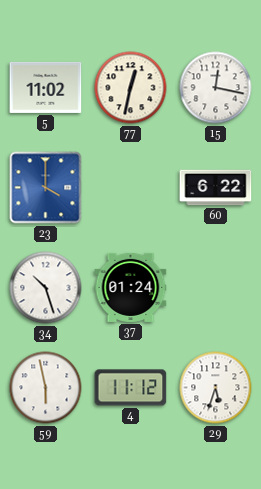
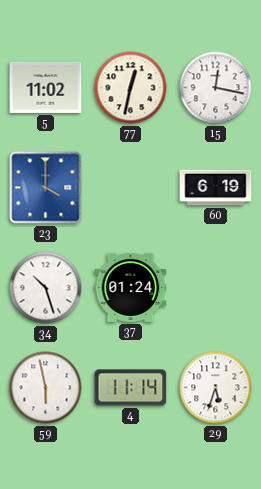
60: 6:22 -> 6:19
4: 11:12 -> 11:14
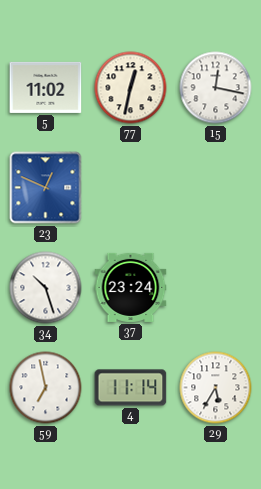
23: 4:00 -> 12:49
60: 6:19 -> none
37: 01:24 -> 23:24
59: 5:58 -> 6:58
29: 5:33 -> 5:35
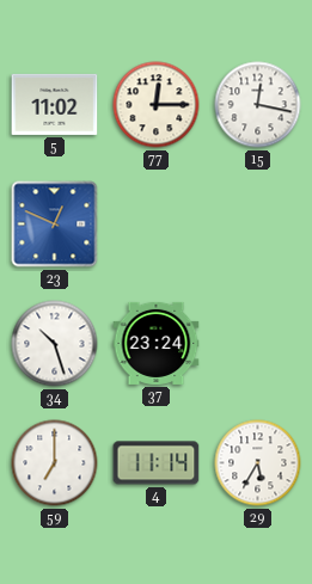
77: 12:32 -> 12:15
59: 6:58 -> 7:00
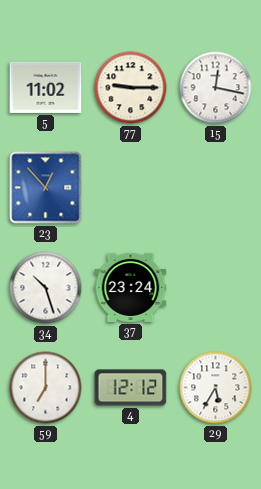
77: 12:15 -> 9:15
23: 12:49 -> 12:53
4: 11:14 -> 12:12
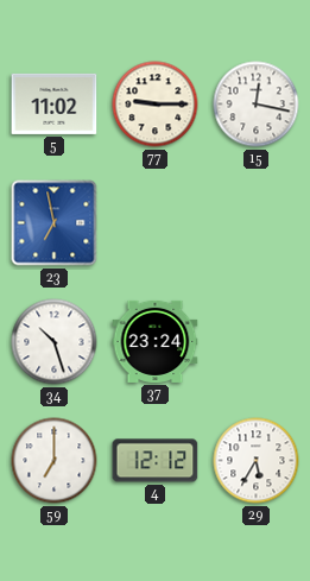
23: 12:53 -> 6:58
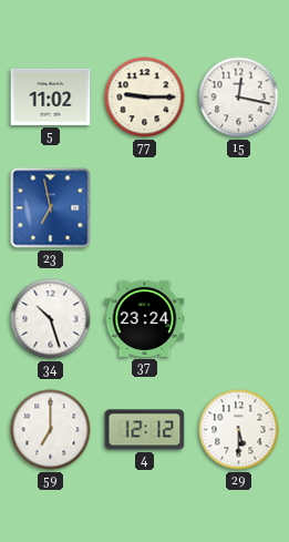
29: 5:35 -> 5:30
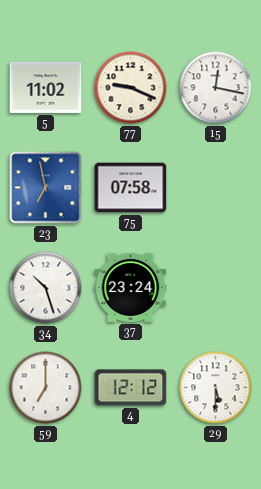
77: 9:15 -> 9:19
75: none -> 07:58
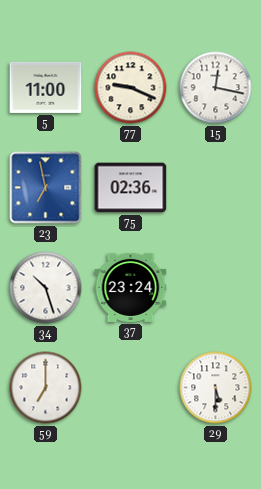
5: 11:02 -> 11:00
75: 07:58 -> 02:36
4: 12:12 -> none
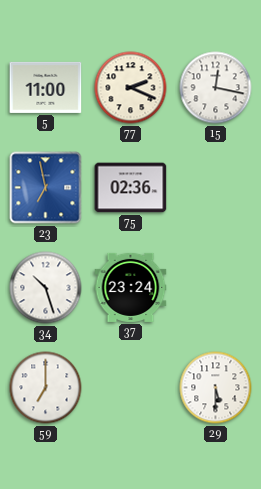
77: 9:19 -> 2:19
